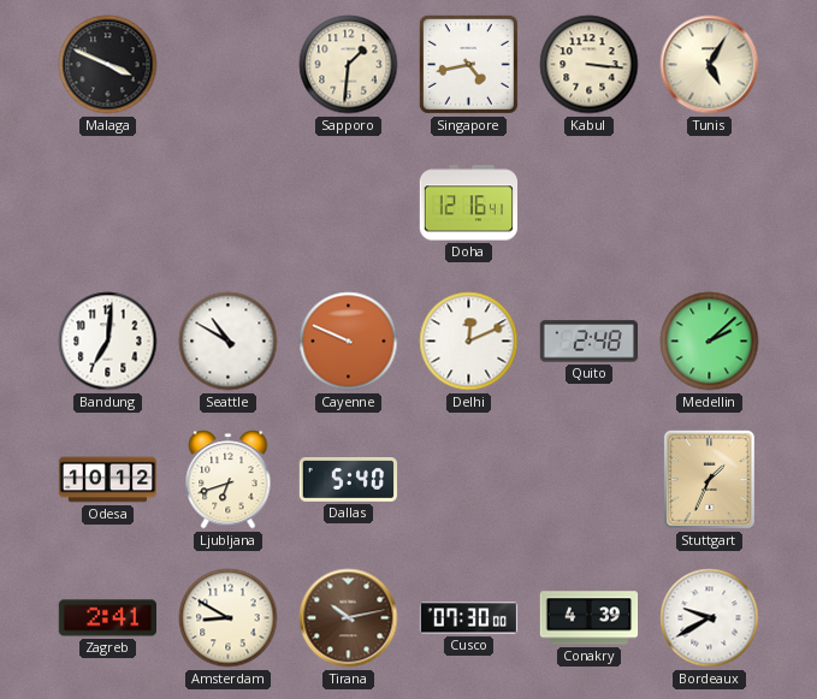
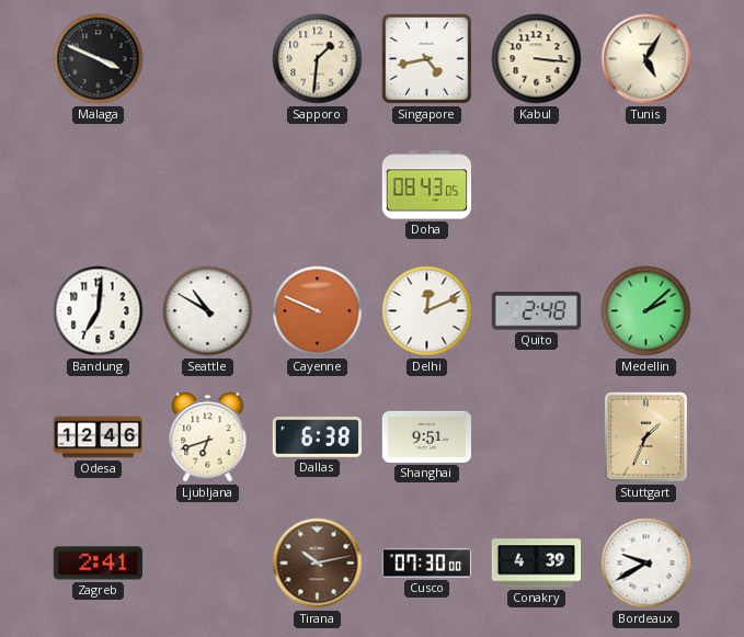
Doha: 12:16 -> 08:43
Odesa: 10:12 -> 12:46
Dallas: 5:40 -> 6:38
Shanghai: none -> 9:51
Amsterdam: 8:50 -> none
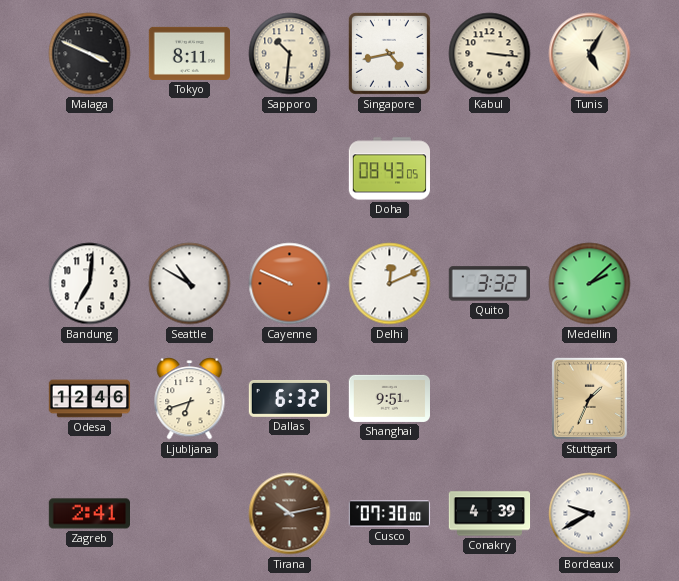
Tokyo: none -> 8:11
Sapporo: 1:31 -> 10:31
Quito: 2:48 -> 3:32
Dallas: 6:38 -> 6:32
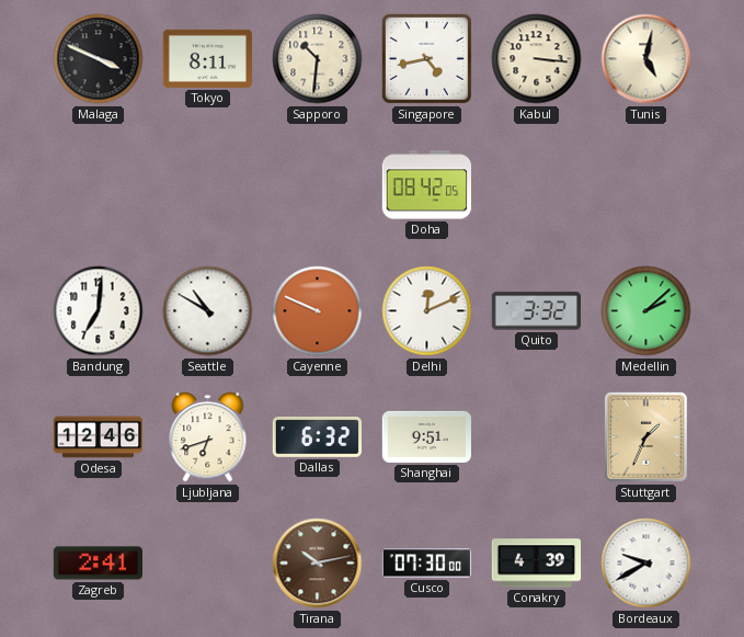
Tunis: 5:05 -> 5:02
Doha: 08:43 -> 08:42
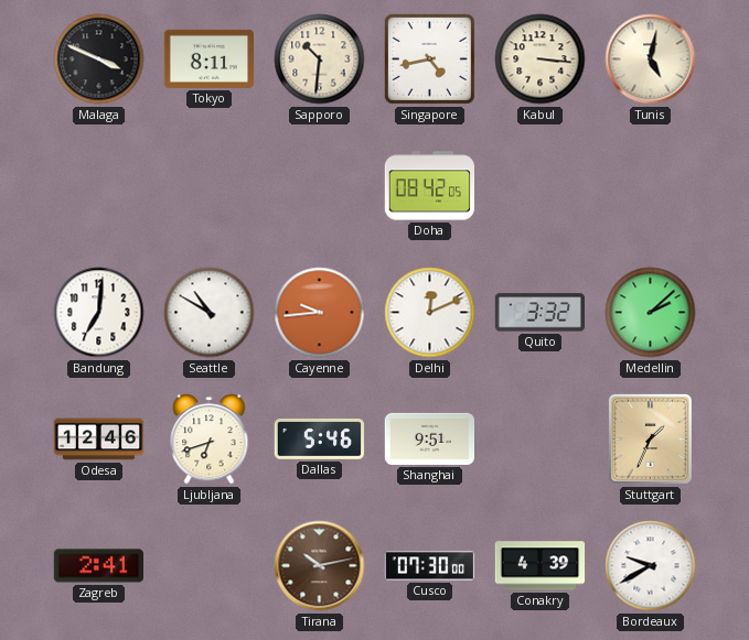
Cayenne: 9:49 -> 9:44
Dallas: 6:32 -> 5:46
